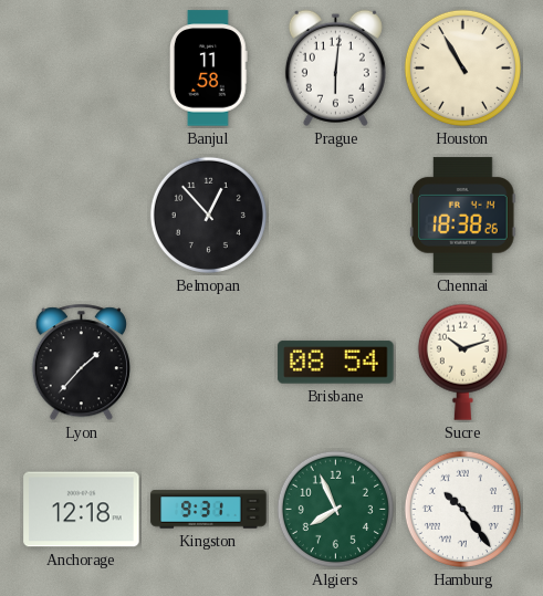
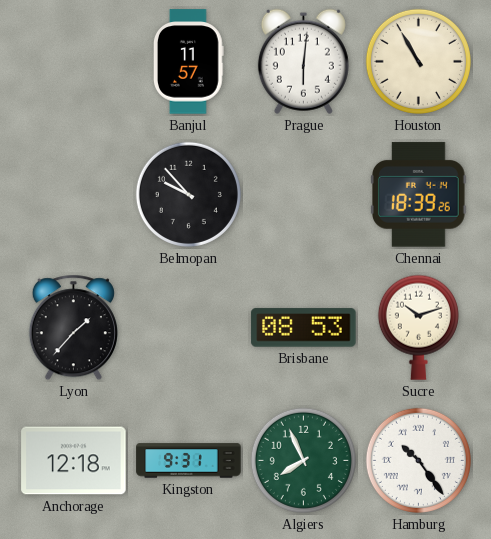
Banjul: 11:58 -> 11:57
Belmopan: 12:53 -> 9:53
Chennai: 18:38 -> 18:39
Brisbane: 08:54 -> 08:53
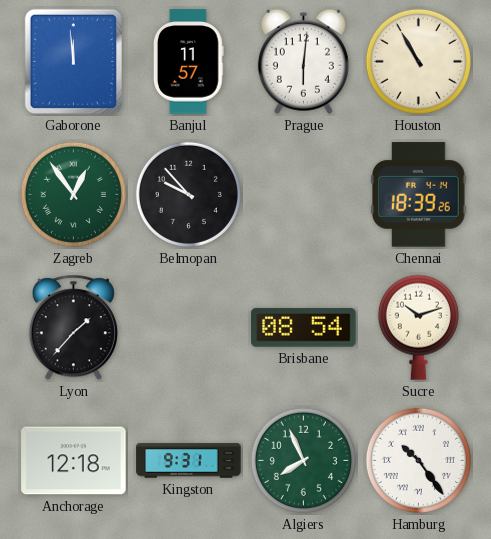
Gaborone: none -> 11:59
Zagreb: none -> 12:54
Brisbane: 08:53 -> 08:54
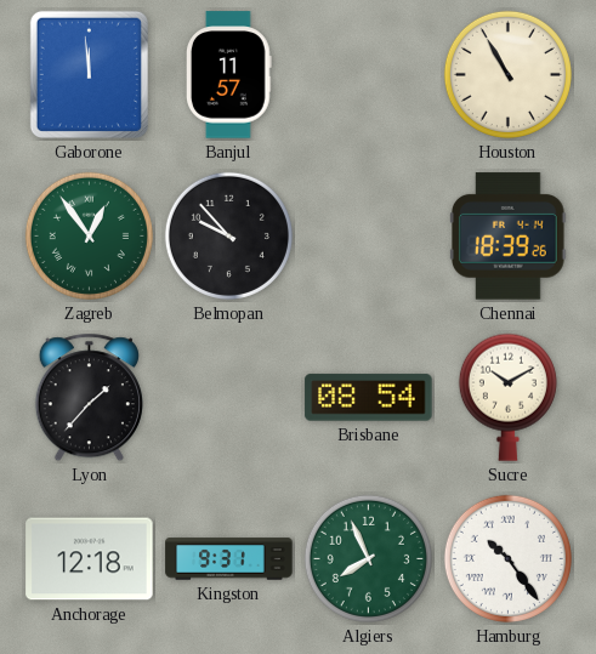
Prague: 6:01 -> none
Sucre: 10:12 -> 10:10
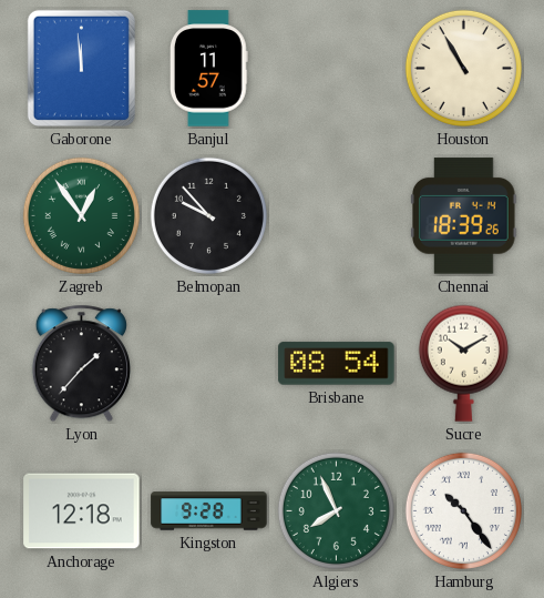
Kingston: 9:31 -> 9:28
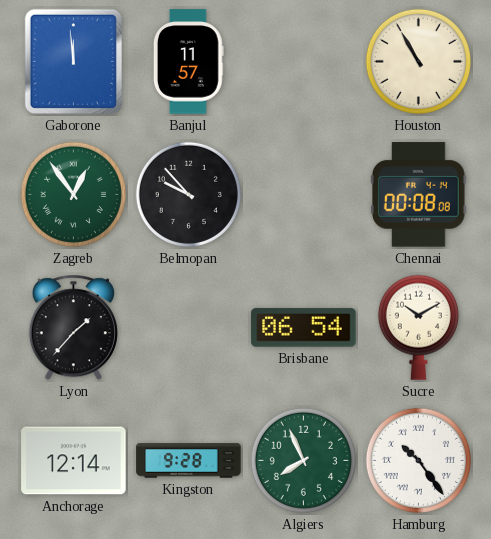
Chennai: 18:39 -> 00:08
Brisbane: 08:54 -> 06:54
Anchorage: 12:18 -> 12:14
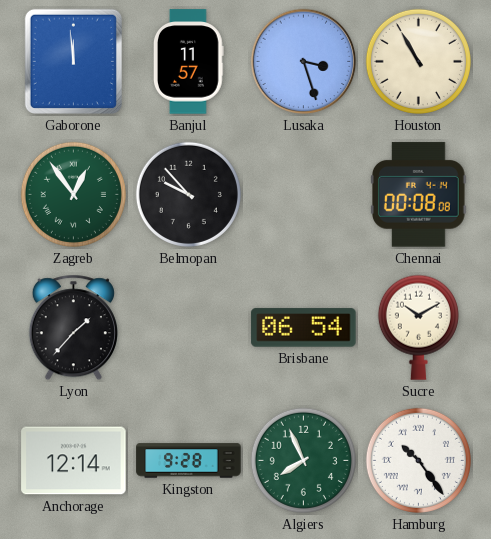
Lusaka: none -> 3:27
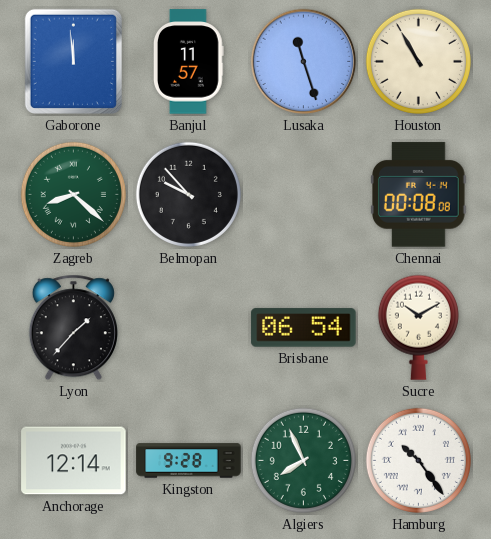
Lusaka: 3:27 -> 11:27
Zagreb: 12:54 -> 8:22
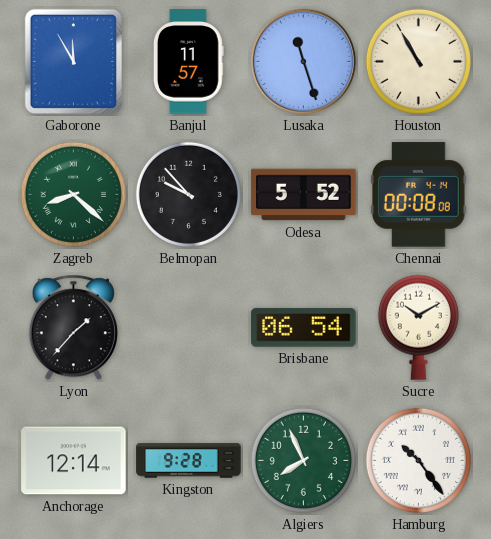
Gaborone: 11:59 -> 11:55
Odesa: none -> 5:52
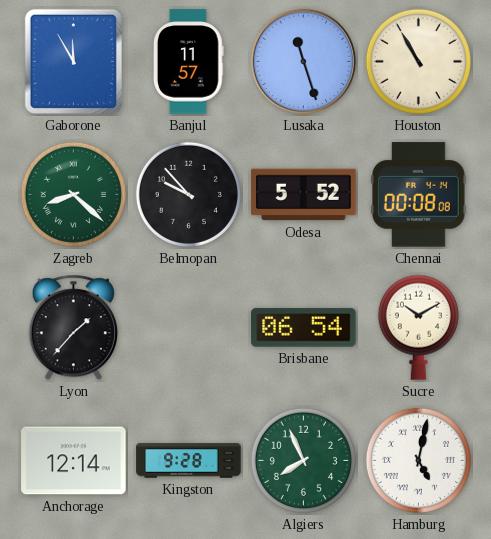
Hamburg: 10:24 -> 5:02
